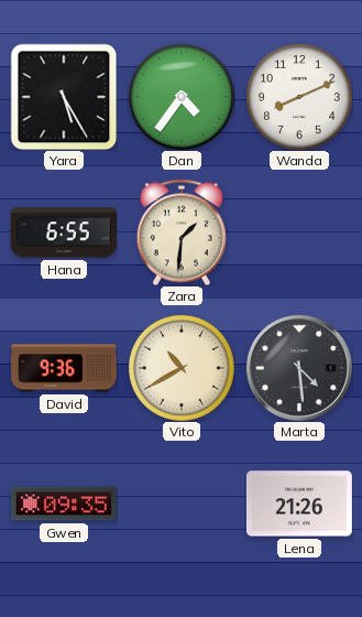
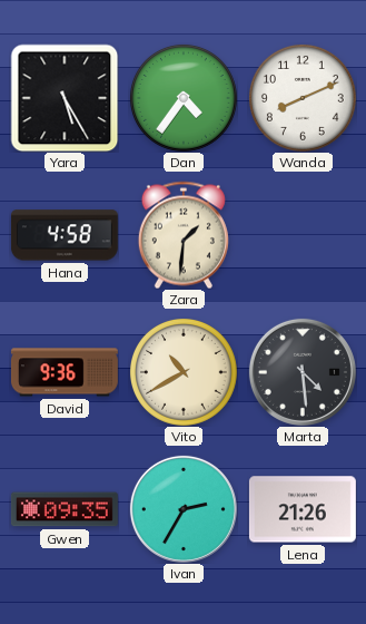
Hana: 6:55 -> 4:58
Ivan: none -> 2:35
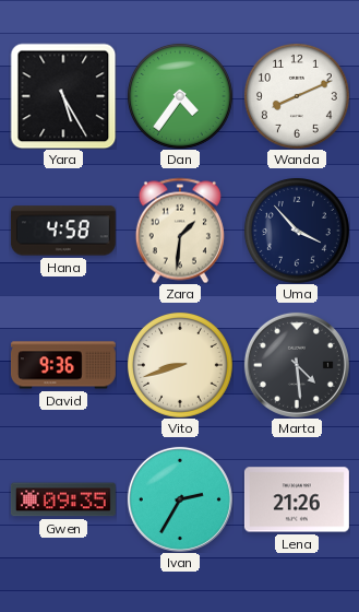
Uma: none -> 3:53
Vito: 10:40 -> 8:42
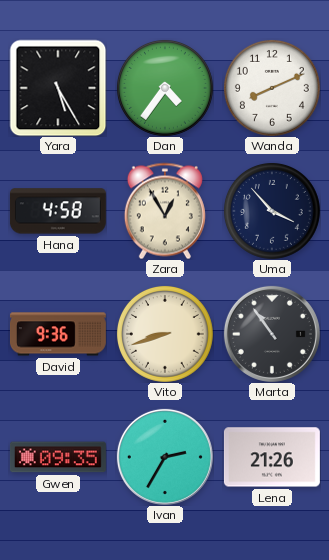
Zara: 1:31 -> 12:55
Marta: 4:29 -> 10:54
